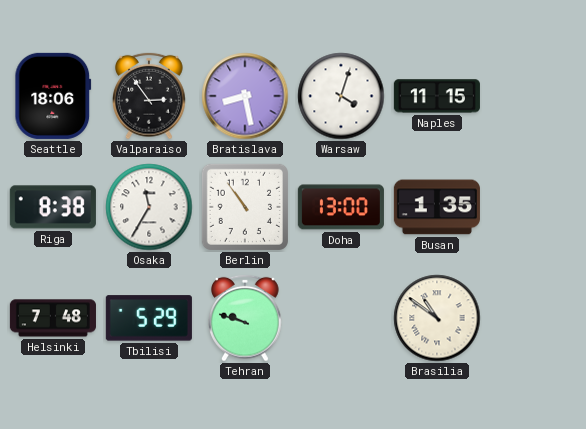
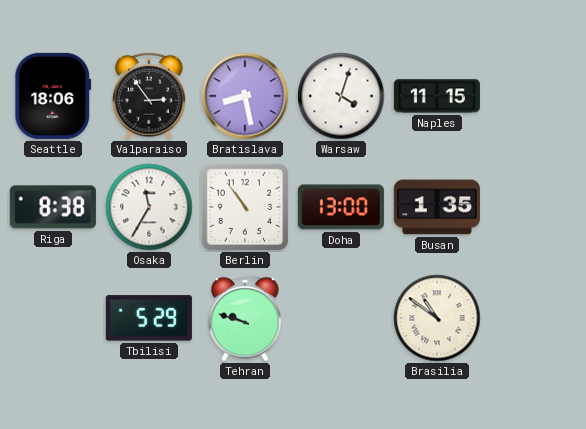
Helsinki: 7:48 -> none
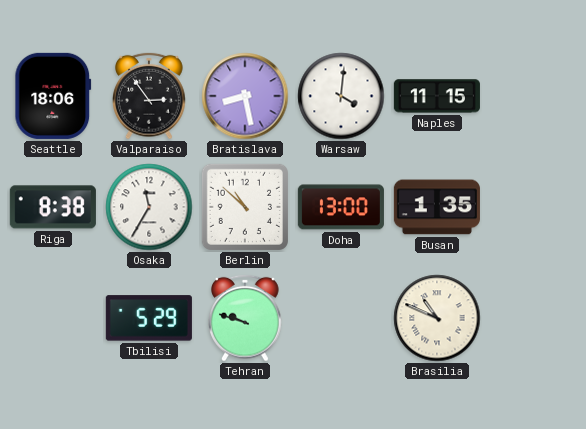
Warsaw: 4:03 -> 4:01
Berlin: 10:54 -> 10:52
Brasilia: 10:51 -> 10:49
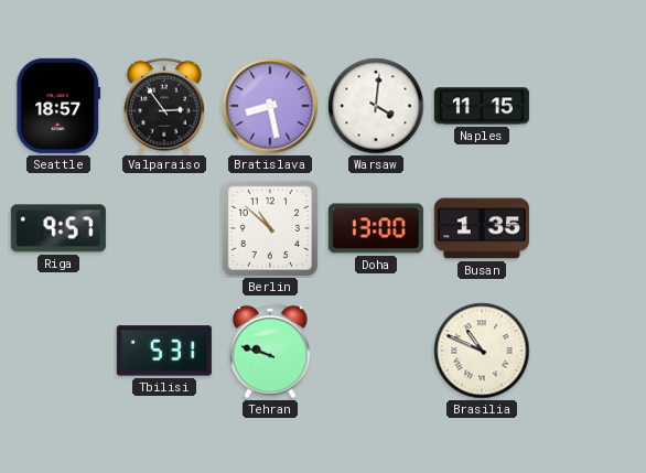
Seattle: 18:06 -> 18:57
Riga: 8:38 -> 9:57
Osaka: 11:35 -> none
Tbilisi: 5:29 -> 5:31
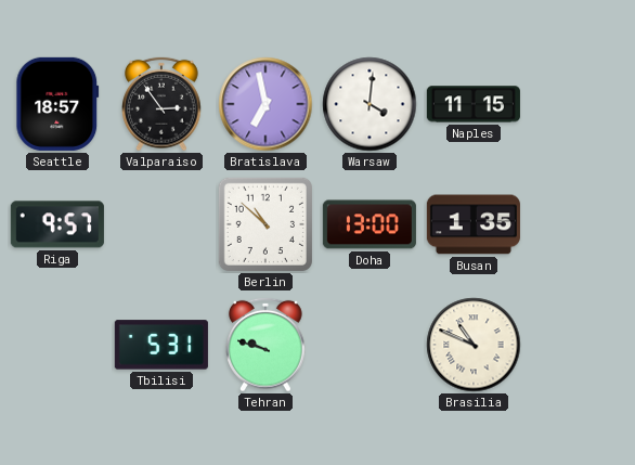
Bratislava: 8:28 -> 6:58
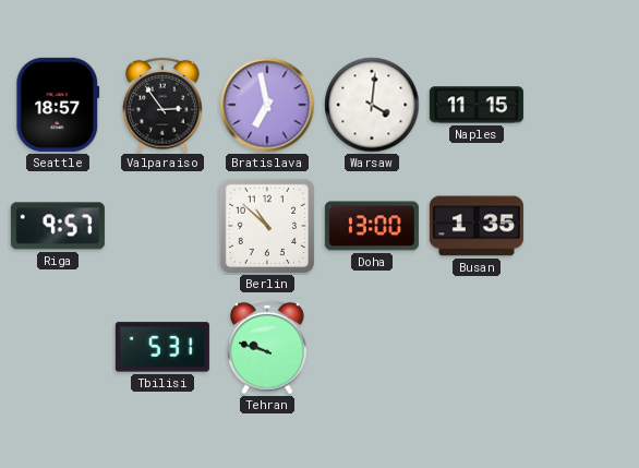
Brasilia: 10:49 -> none
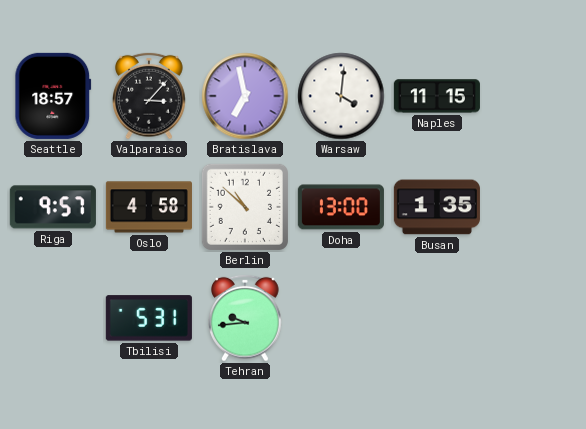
Valparaiso: 2:54 -> 3:07
Oslo: none -> 4:58
Tehran: 9:48 -> 9:44
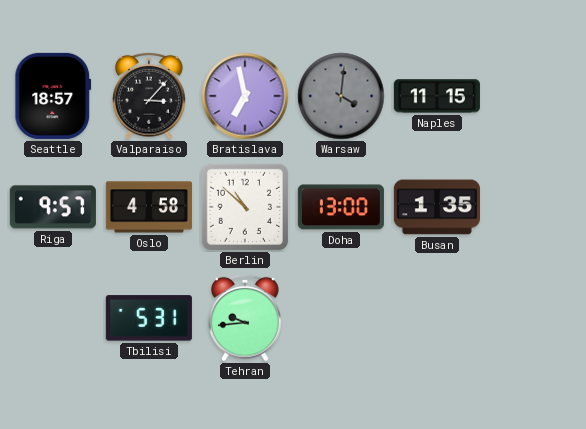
Warsaw dial: white -> grey
